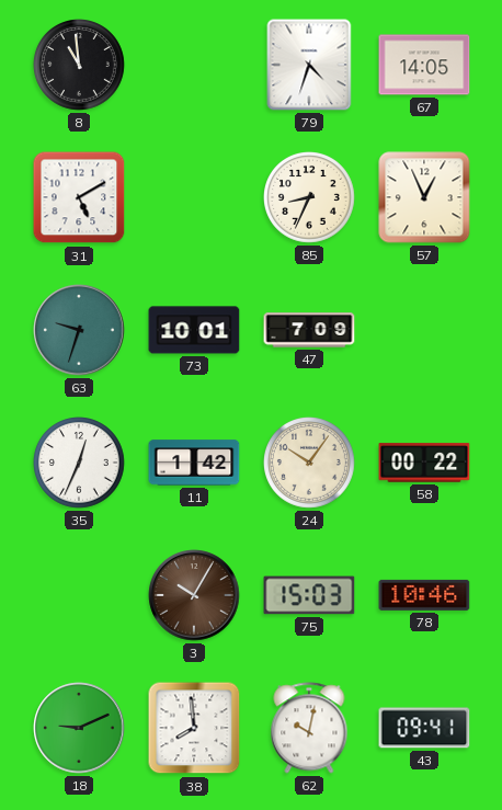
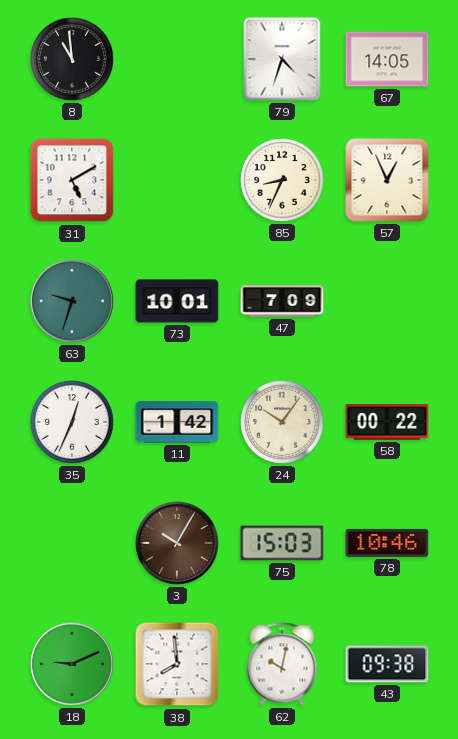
43: 09:41 -> 09:38
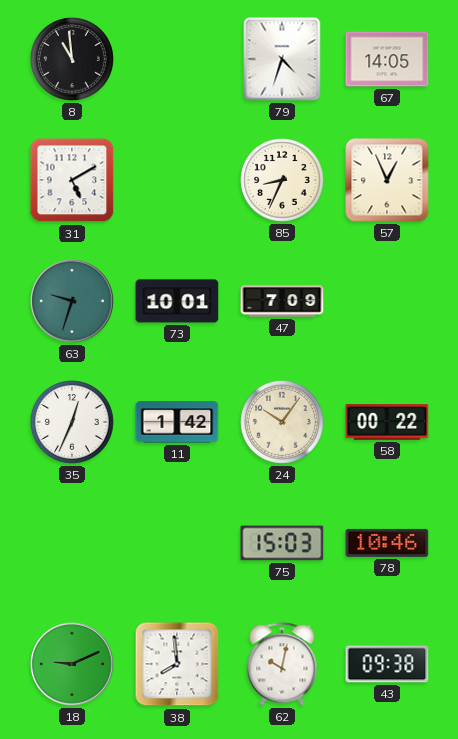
3: 10:05 -> none
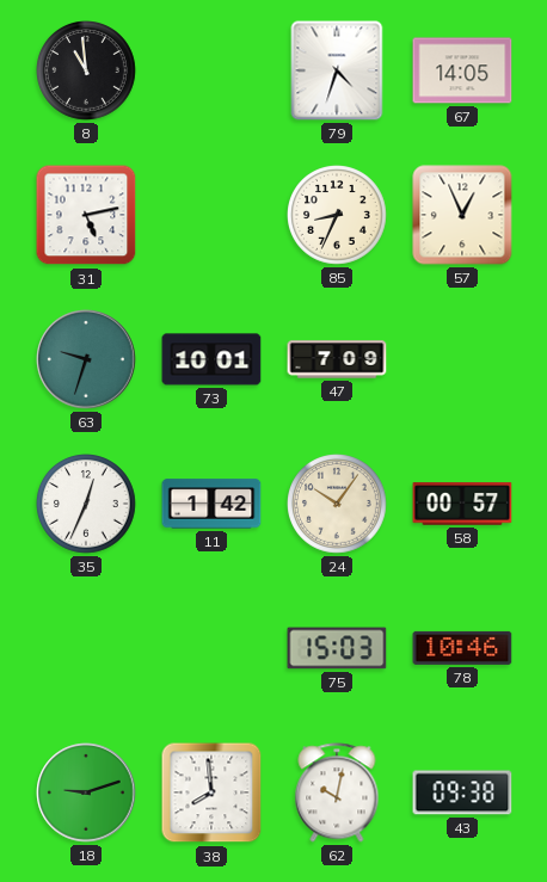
31: 5:10 -> 5:13
58: 00:22 -> 00:57
18: 9:11 -> 9:12
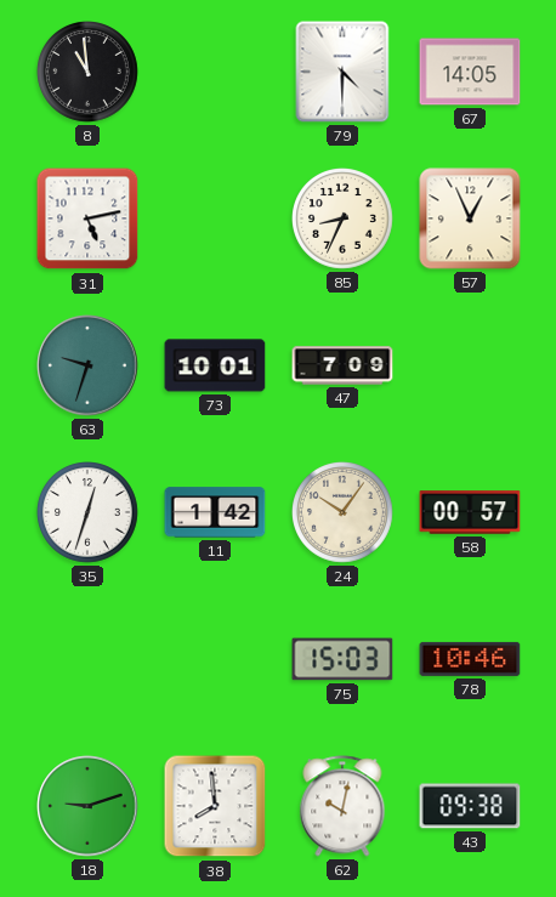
79: 4:33 -> 4:30
35: 12:34 -> 12:33
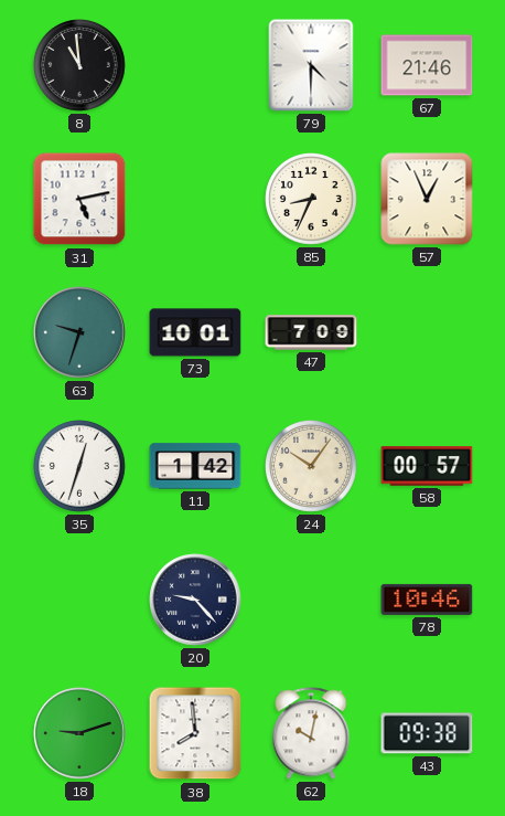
67: 14:05 -> 21:46
20: none -> 9:23
75: 15:03 -> none
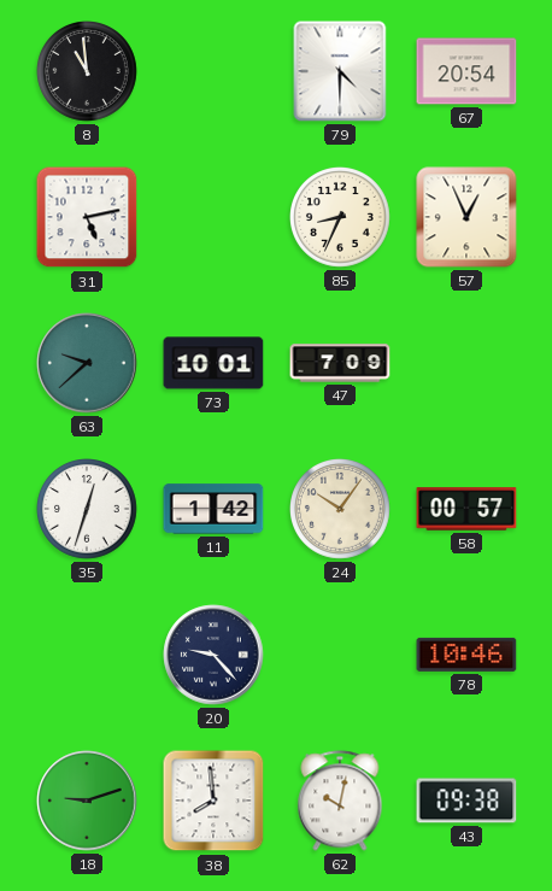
67: 21:46 -> 20:54
63: 9:33 -> 9:38
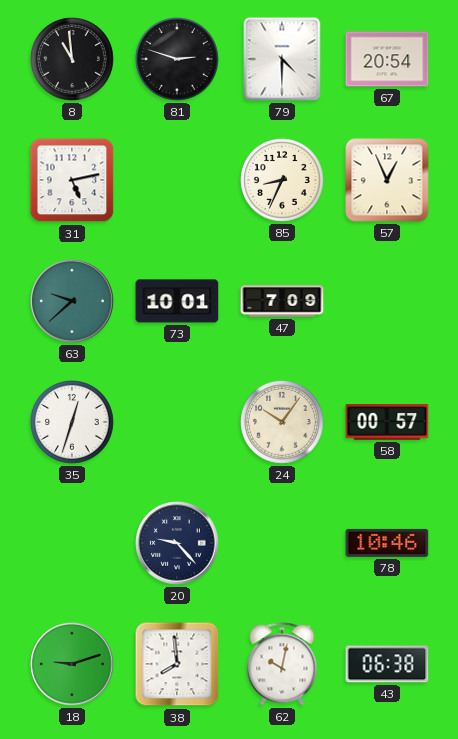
81: none -> 2:48
11: 1:42 -> none
43: 09:38 -> 06:38
